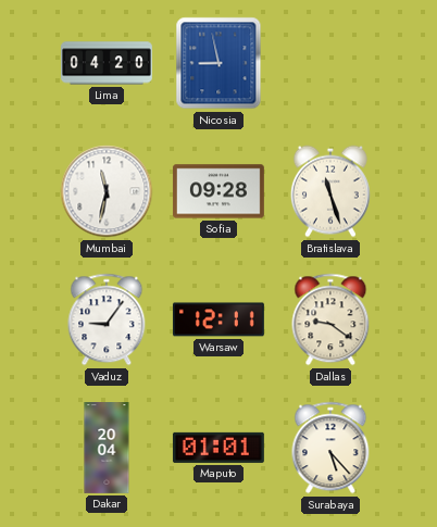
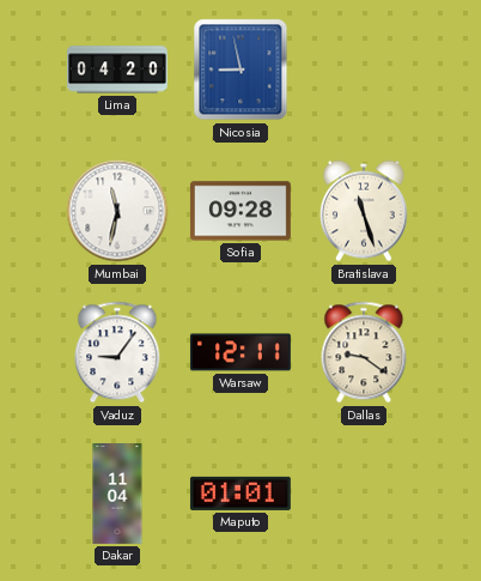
Dakar: 20:04 -> 11:04
Surabaya: 5:23 -> none
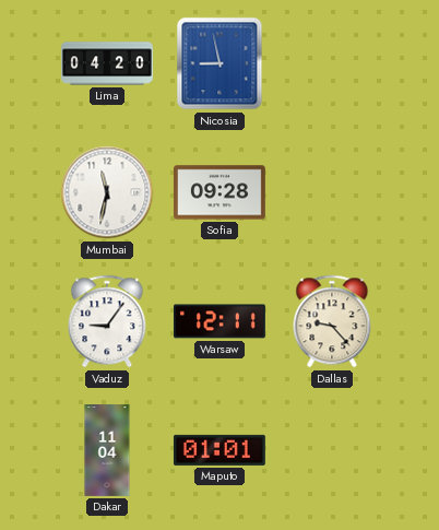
Bratislava: 11:27 -> none
Dallas: 9:21 -> 9:23
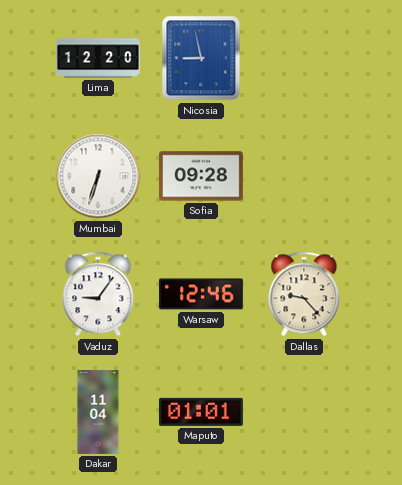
Lima: 04:20 -> 12:20
Mumbai: 11:32 -> 6:33
Warsaw: 12:11 -> 12:46
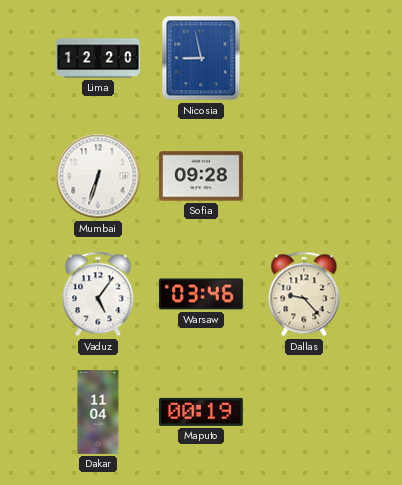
Vaduz: 9:06 -> 5:06
Warsaw: 12:46 -> 03:46
Maputo: 01:01 -> 00:19
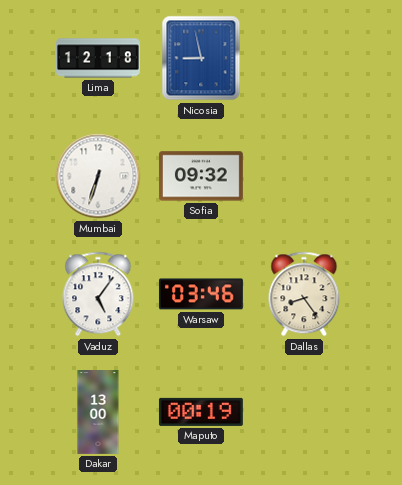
Lima: 12:20 -> 12:18
Sofia: 09:28 -> 09:32
Dallas: 9:23 -> 8:24
Dakar: 11:04 -> 13:00
